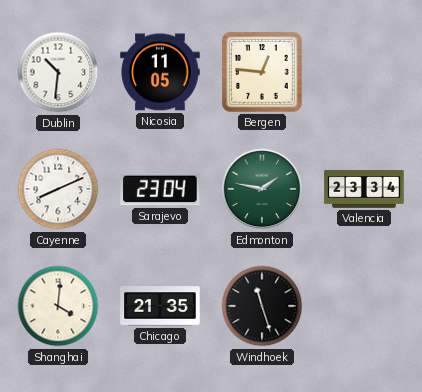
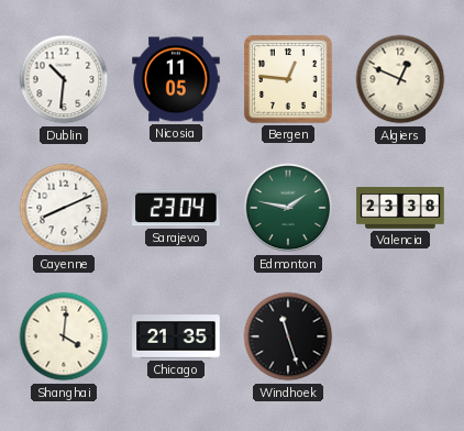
Algiers: none -> 12:49
Valencia: 23:34 -> 23:38
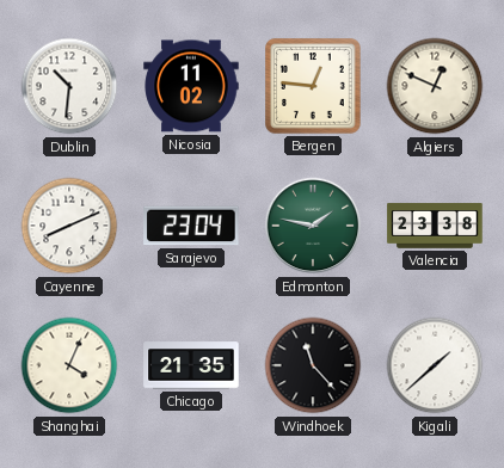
Nicosia: 11:05 -> 11:02
Shanghai: 4:01 -> 4:04
Windhoek: 11:27 -> 11:23
Kigali: none -> 1:38
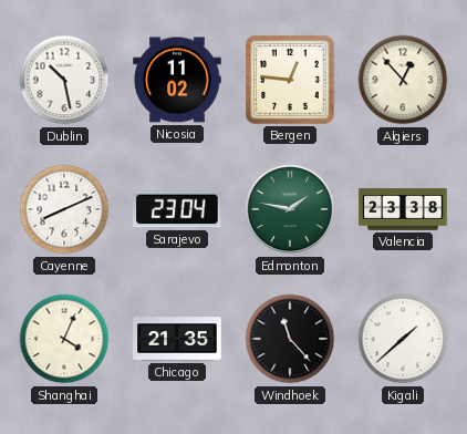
Dublin: 10:31 -> 10:28
Algiers: 12:49 -> 12:53
